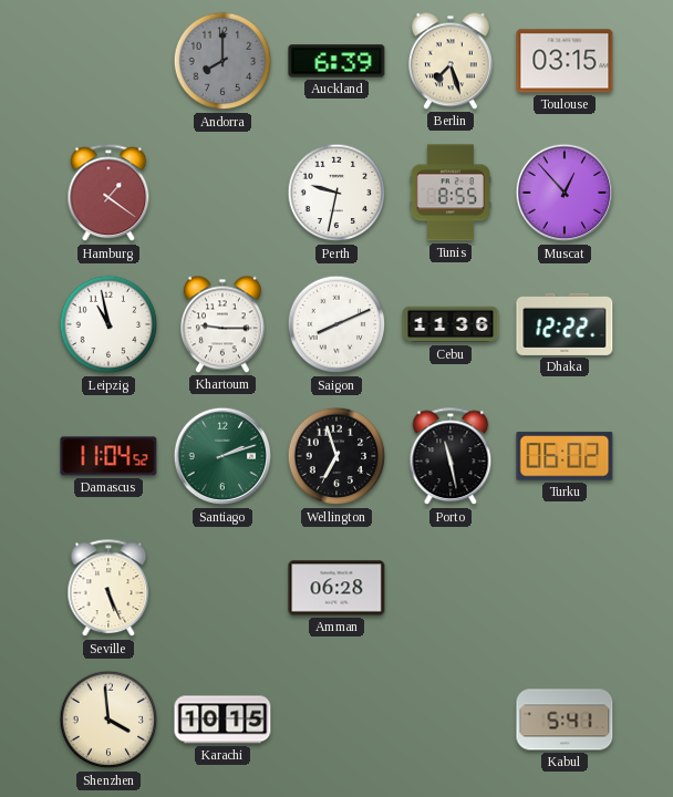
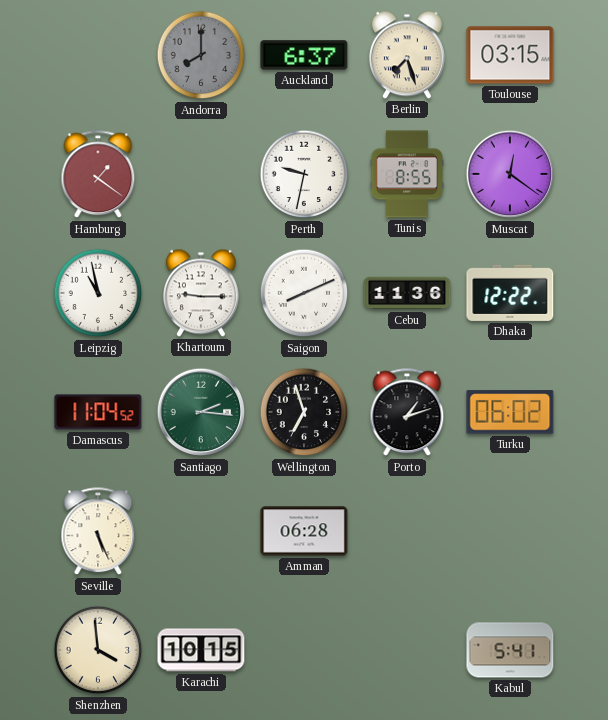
Auckland: 6:39 -> 6:37
Muscat: 12:53 -> 12:21
Santiago: 2:12 -> 2:16
Porto: 11:28 -> 1:12
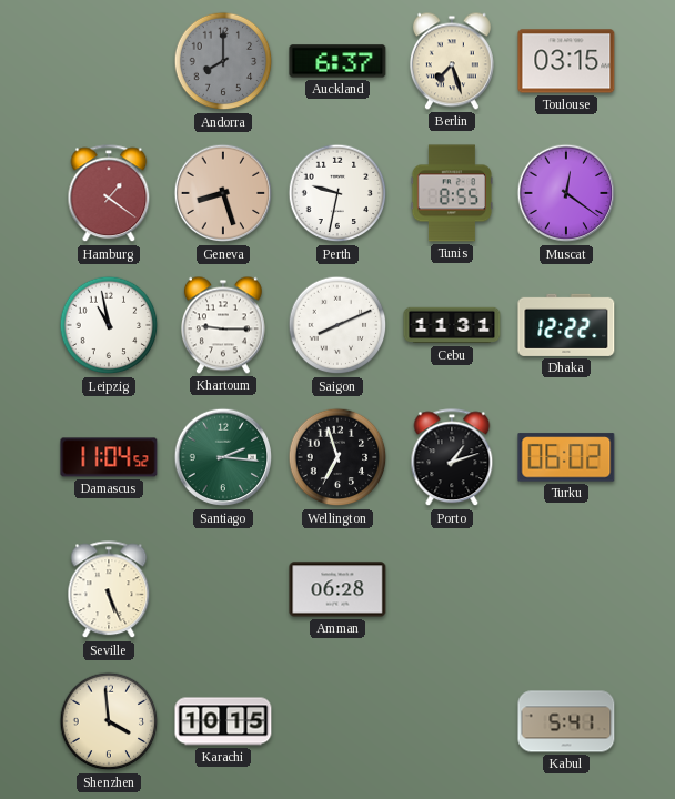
Geneva: none -> 8:27
Cebu: 11:36 -> 11:31
